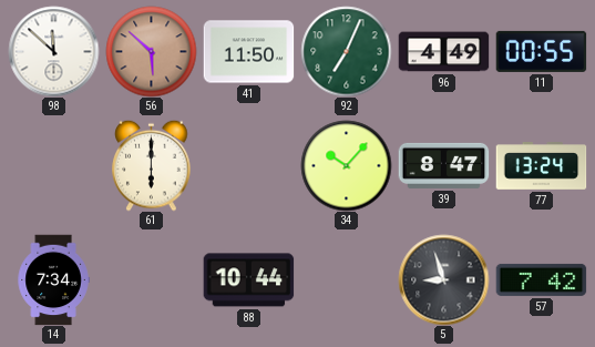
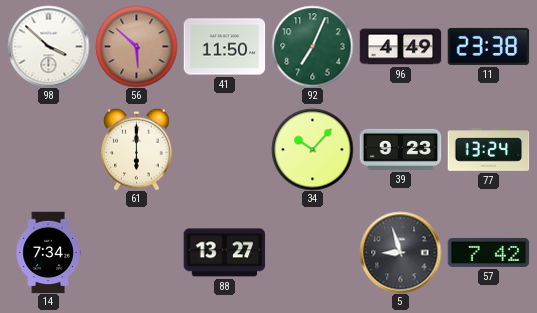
98: 11:52 -> 3:52
11: 00:55 -> 23:38
39: 8:47 -> 9:23
88: 10:44 -> 13:27
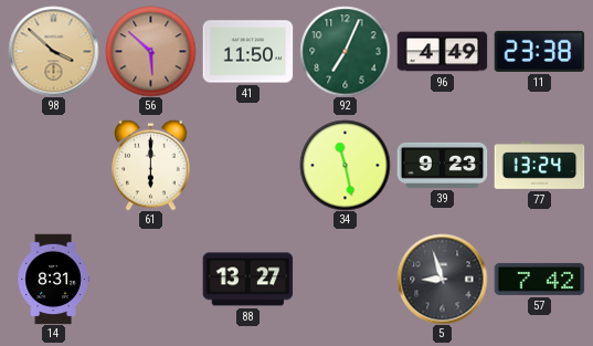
98 dial: white -> champagne
34: 10:07 -> 11:28
14: 7:34 -> 8:31
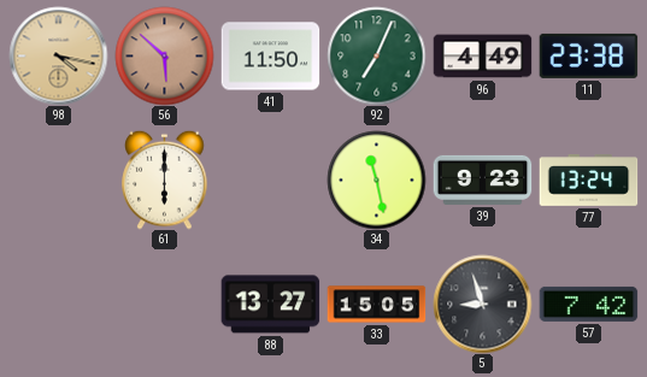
98: 3:52 -> 4:17
14: 8:31 -> none
33: none -> 15:05
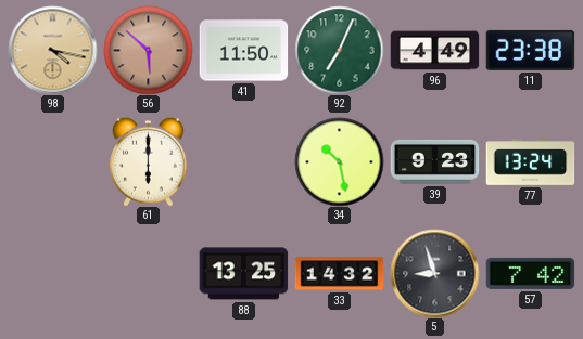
34: 11:28 -> 10:28
88: 13:27 -> 13:25
33: 15:05 -> 14:32
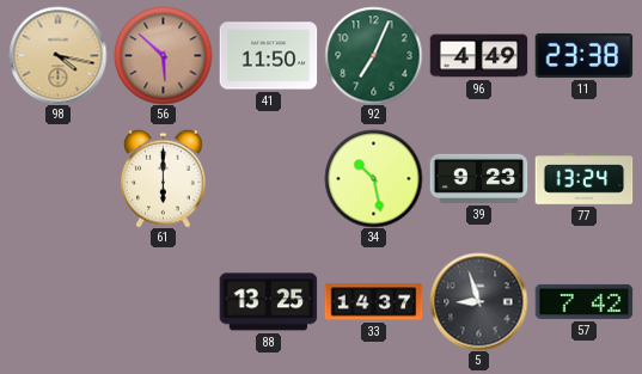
33: 14:32 -> 14:37
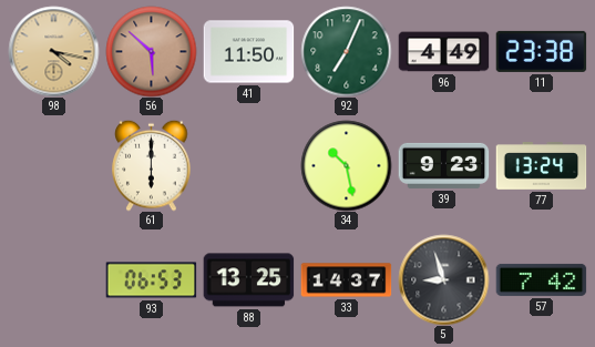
93: none -> 06:53
